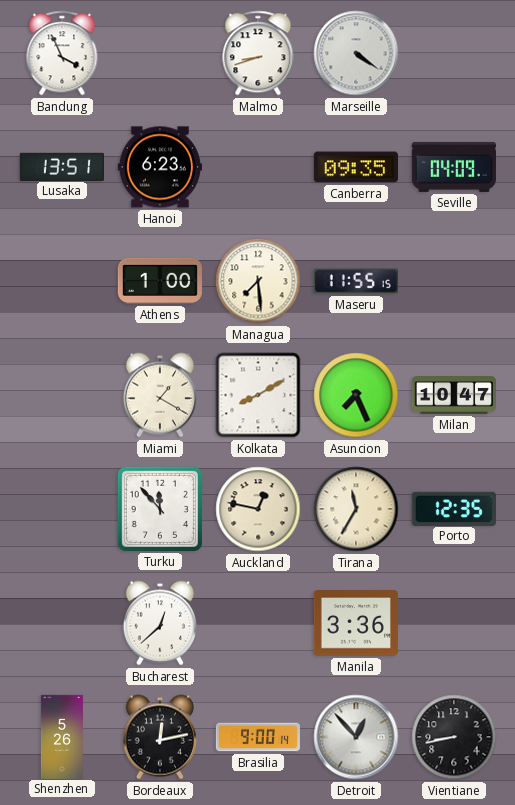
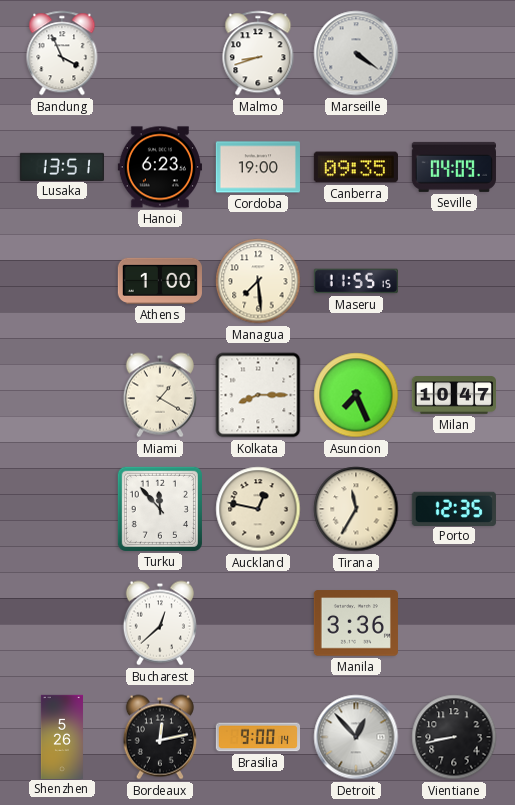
Cordoba: none -> 19:00
Kolkata: 8:10 -> 8:15
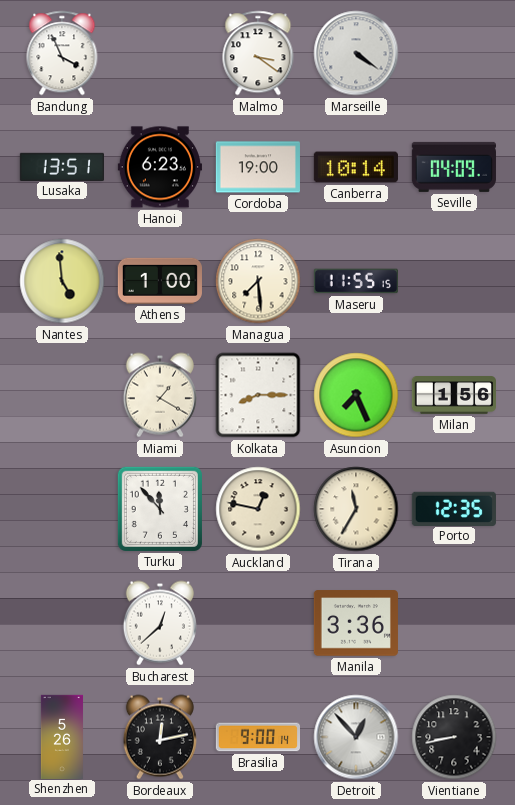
Malmo: 8:42 -> 3:21
Canberra: 09:35 -> 10:14
Nantes: none -> 4:59
Milan: 10:47 -> 1:56
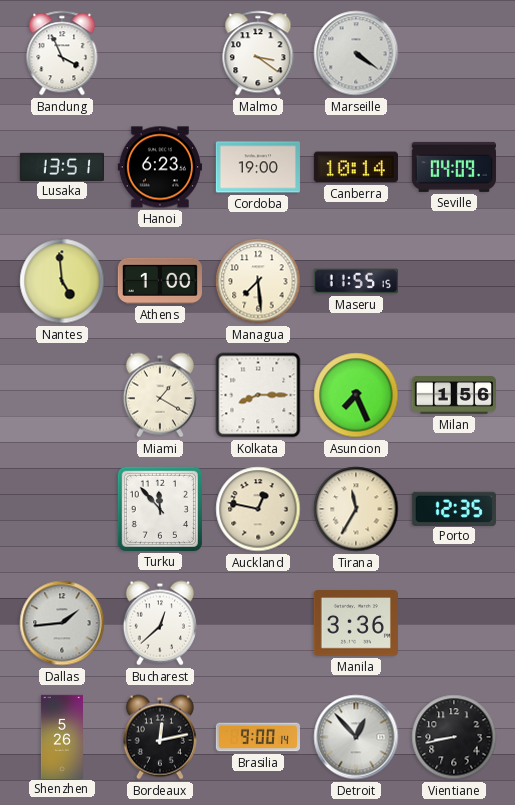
Dallas: none -> 1:44
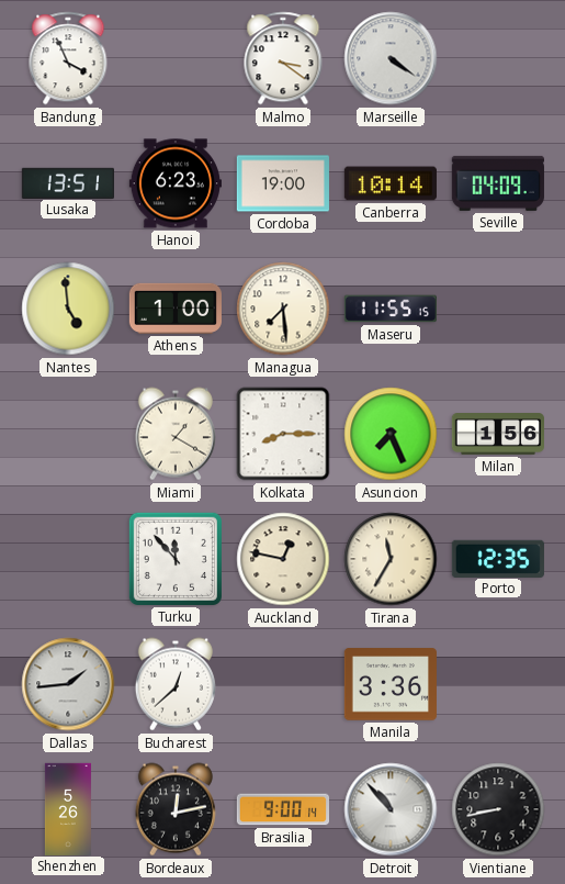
Detroit: 12:53 -> 10:53
